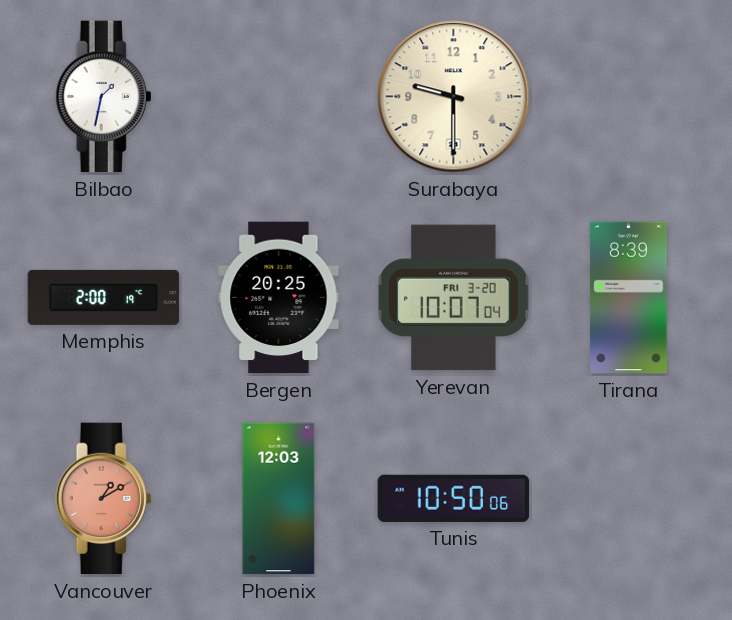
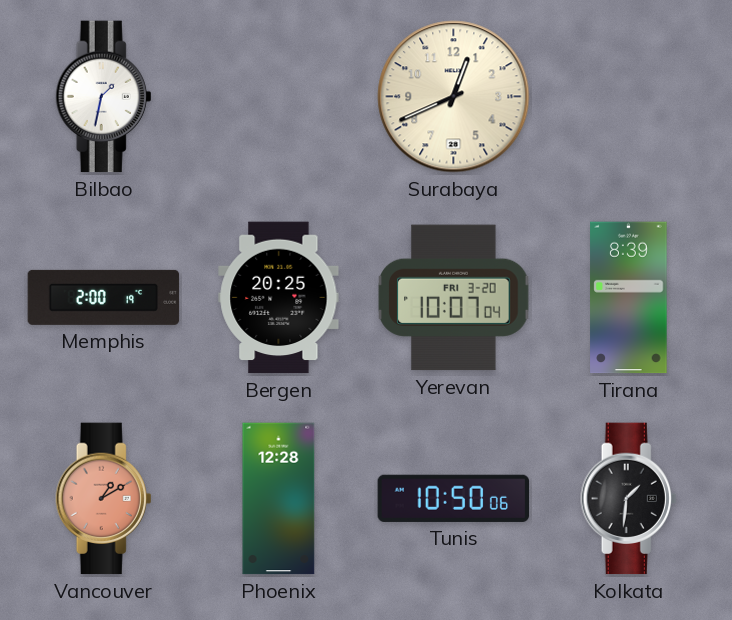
Surabaya: 9:30 -> 12:41
Phoenix: 12:03 -> 12:28
Kolkata: none -> 1:31
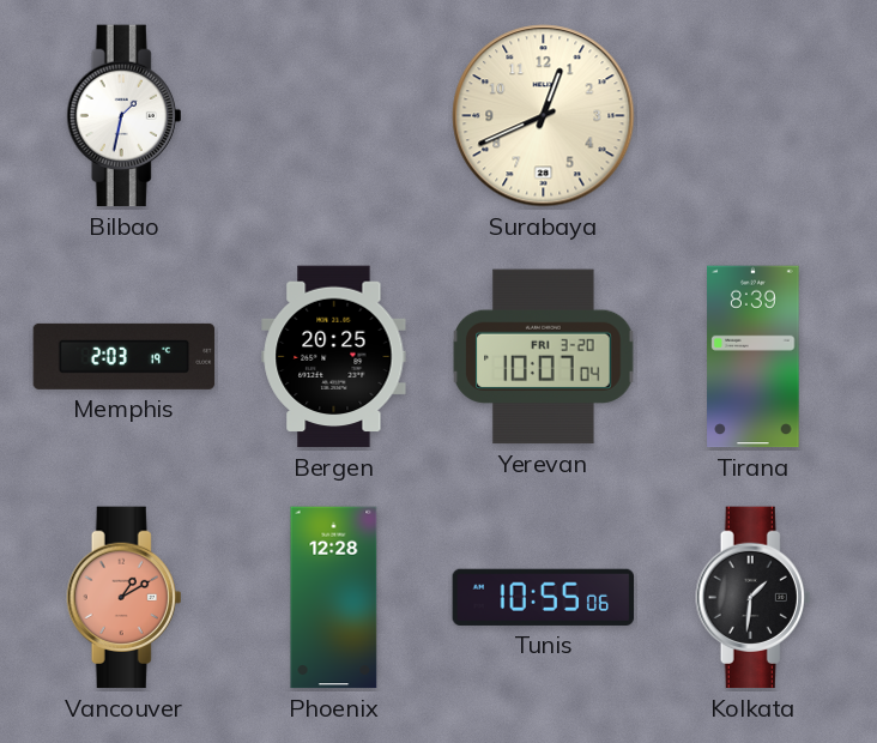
Memphis: 2:00 -> 2:03
Tunis: 10:50 -> 10:55
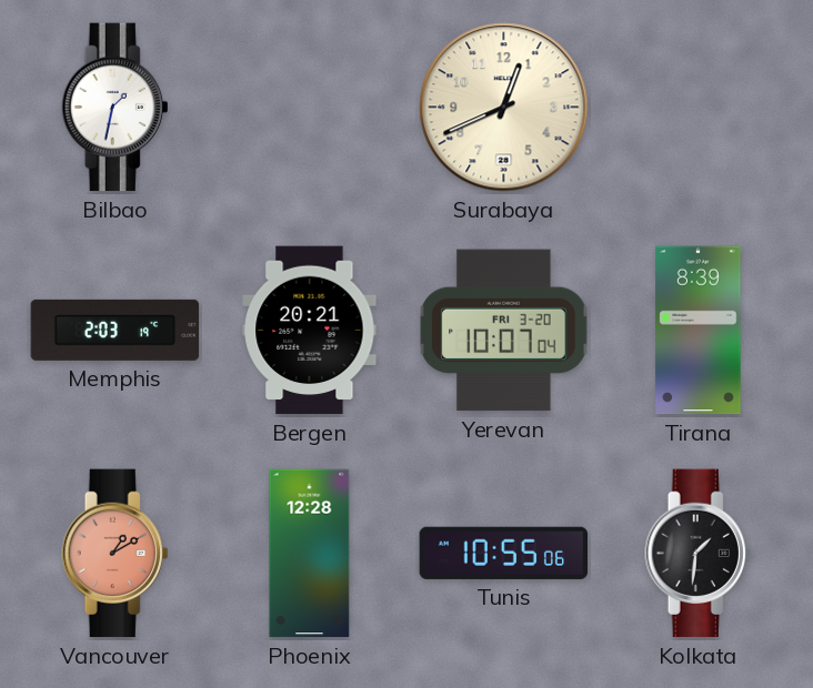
Bergen: 20:25 -> 20:21
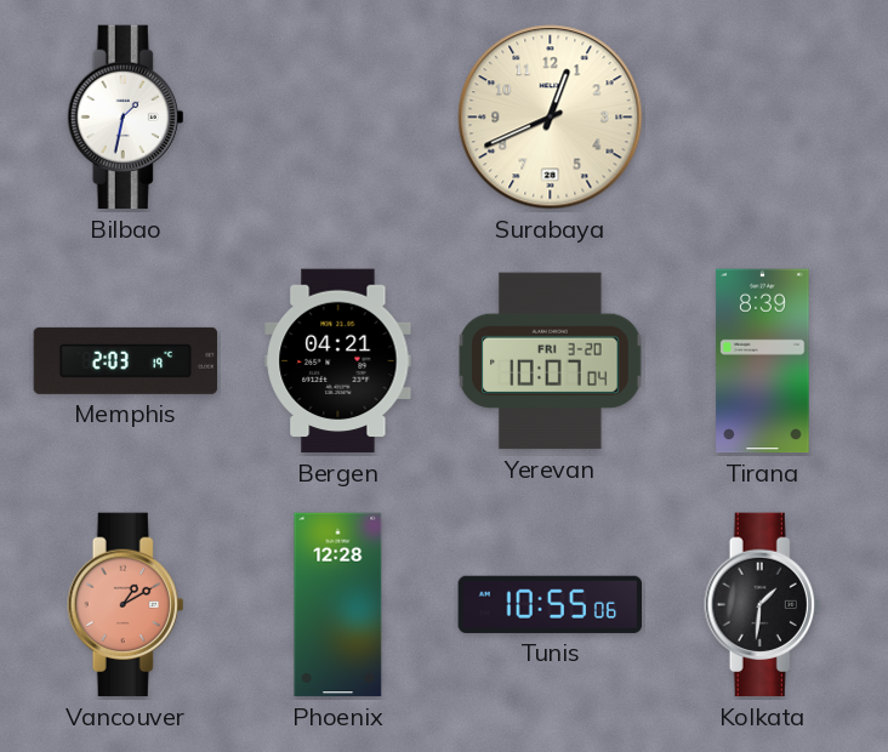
Bergen: 20:21 -> 04:21
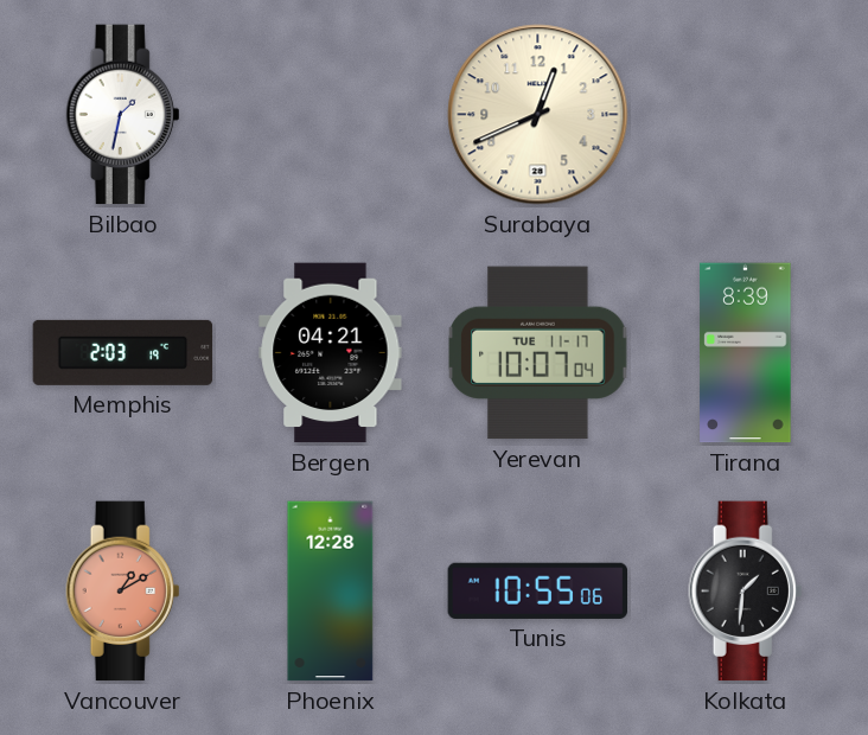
Yerevan date: FRI 3-20 -> TUE 11-17
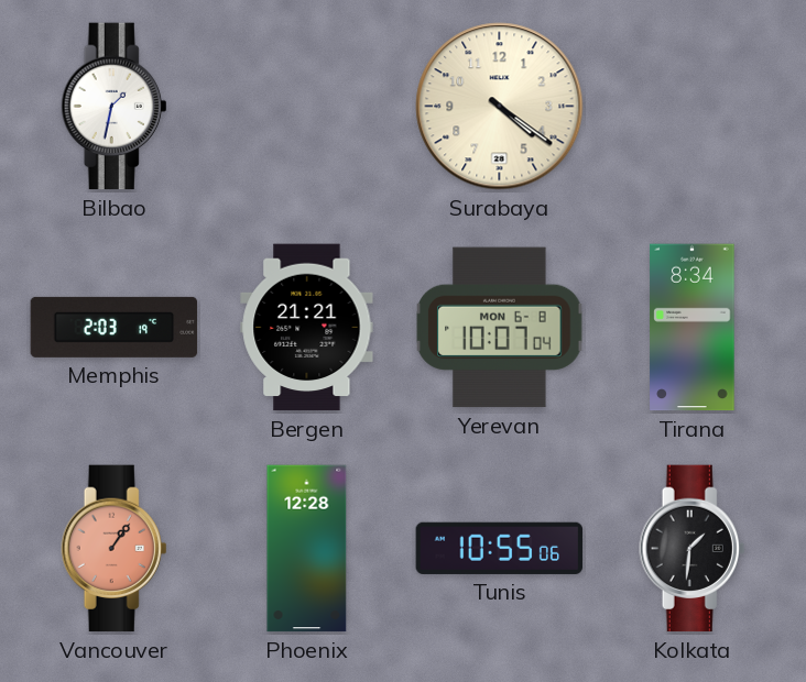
Surabaya: 12:41 -> 4:21
Bergen: 04:21 -> 21:21
Yerevan date: TUE 11-17 -> MON 6-8
Tirana: 8:39 -> 8:34
Vancouver: 1:10 -> 1:06
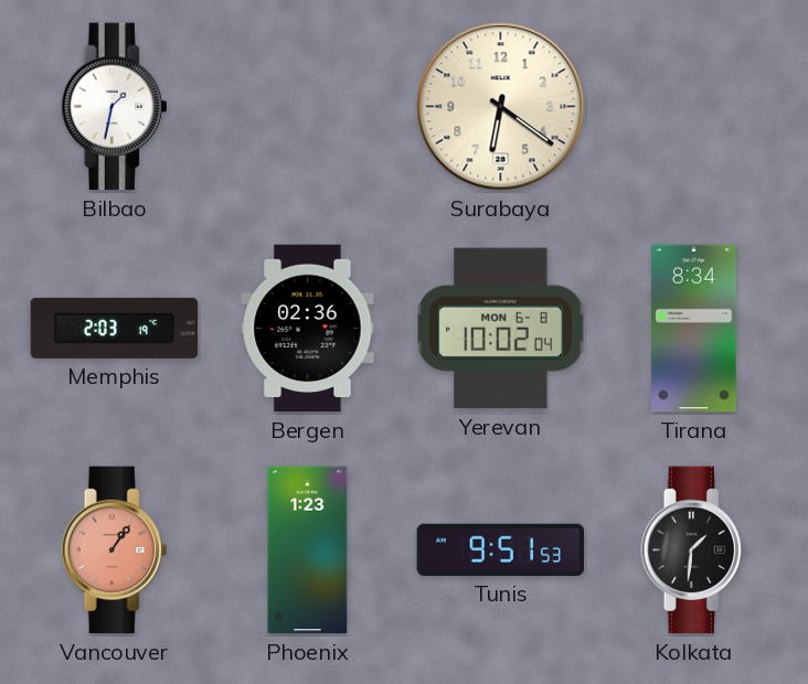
Surabaya: 4:21 -> 6:21
Bergen: 21:21 -> 02:36
Yerevan: 10:07 -> 10:02
Phoenix: 12:28 -> 1:23
Tunis: 10:55 -> 9:51
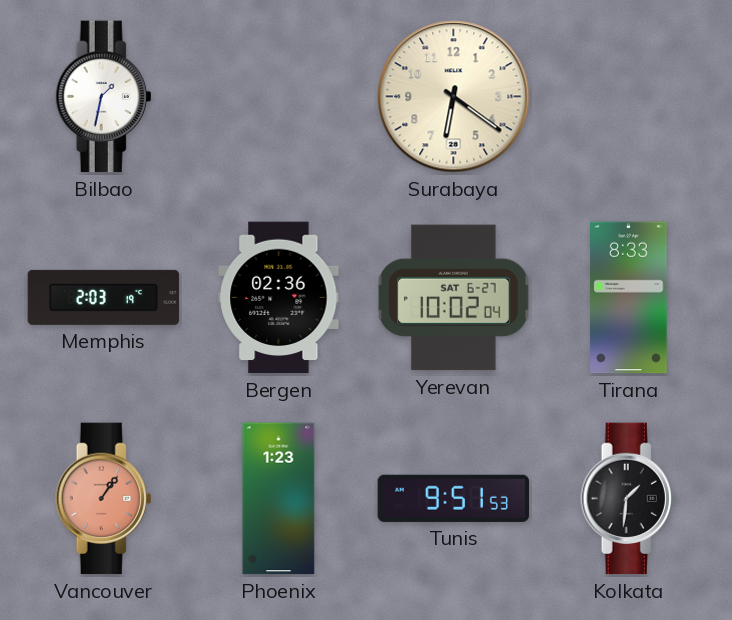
Yerevan date: MON 6-8 -> SAT 6-27
Tirana: 8:34 -> 8:33
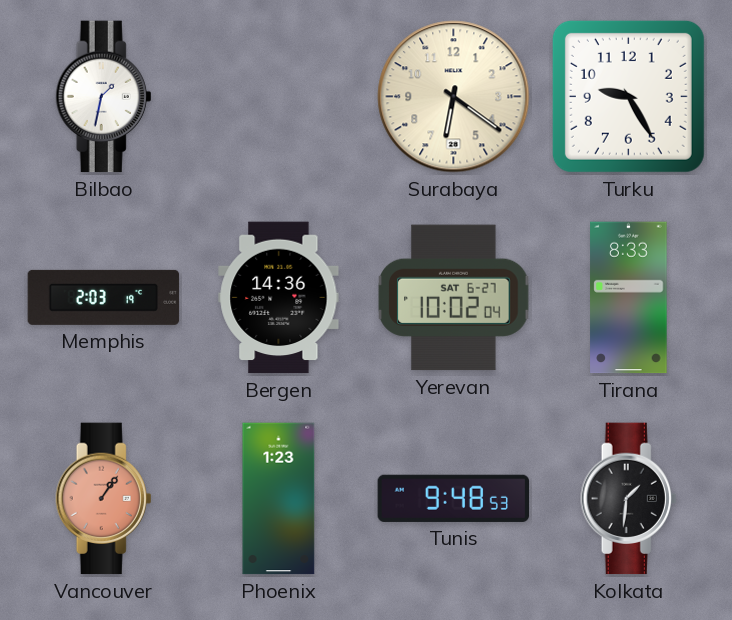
Turku: none -> 9:25
Bergen: 02:36 -> 14:36
Tunis: 9:51 -> 9:48
